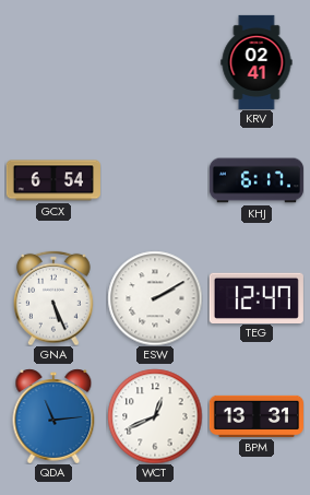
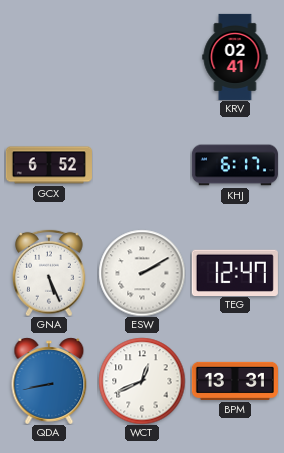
GCX: 6:54 -> 6:52
QDA: 11:14 -> 8:43
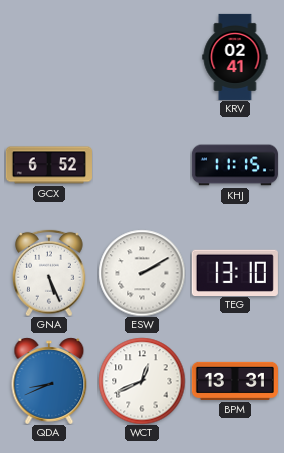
KHJ: 6:17 -> 11:15
TEG: 12:47 -> 13:10
QDA: 8:43 -> 8:41
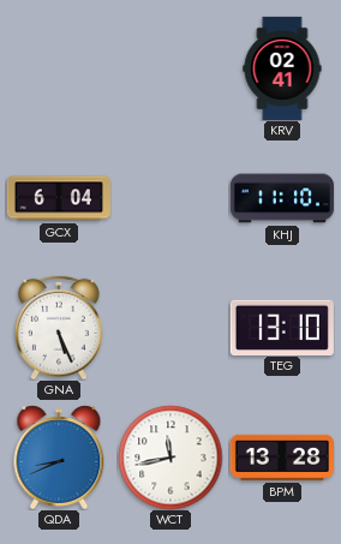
GCX: 6:52 -> 6:04
KHJ: 11:15 -> 11:10
ESW: 2:10 -> none
WCT: 12:41 -> 11:43
BPM: 13:31 -> 13:28
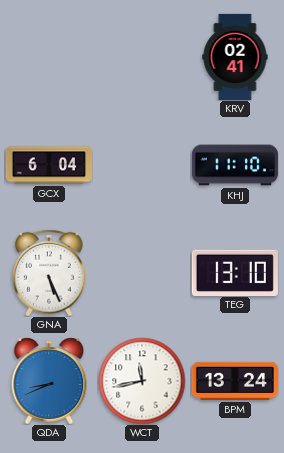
BPM: 13:28 -> 13:24
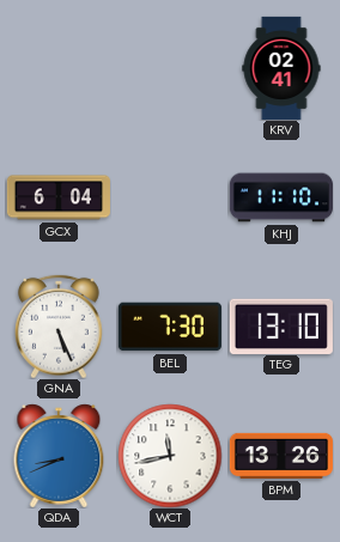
BEL: none -> 7:30
BPM: 13:24 -> 13:26
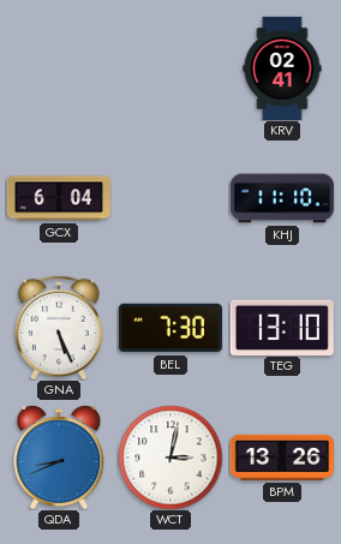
WCT: 11:43 -> 3:02
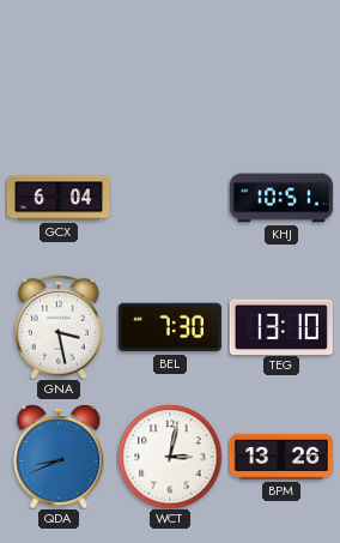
KRV: 02:41 -> none
KHJ: 11:10 -> 10:51
GNA: 5:26 -> 3:28
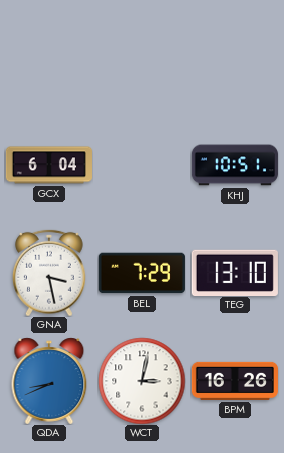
BEL: 7:30 -> 7:29
BPM: 13:26 -> 16:26
